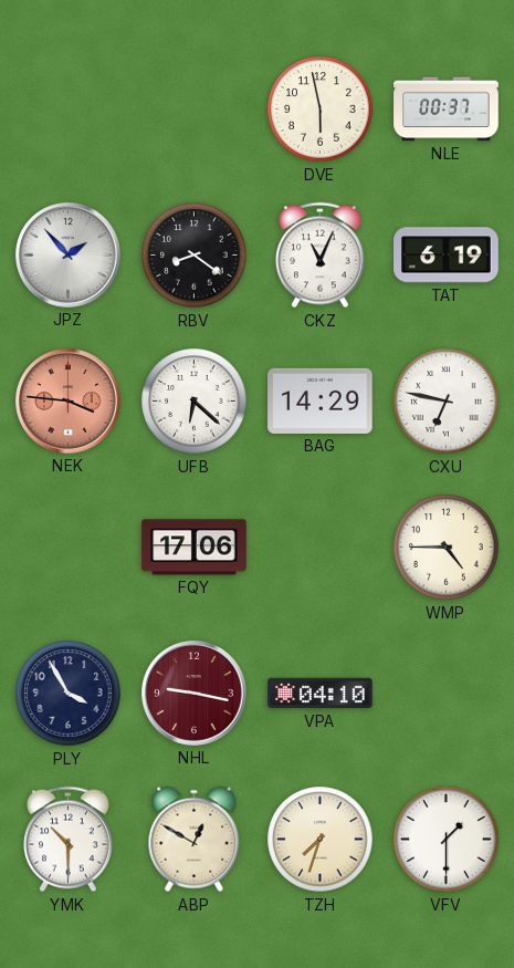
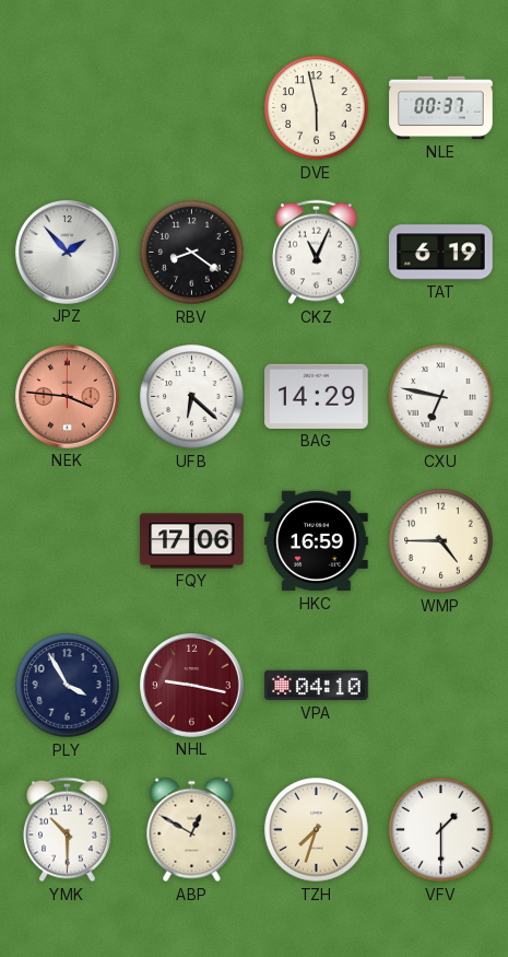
HKC: none -> 16:59
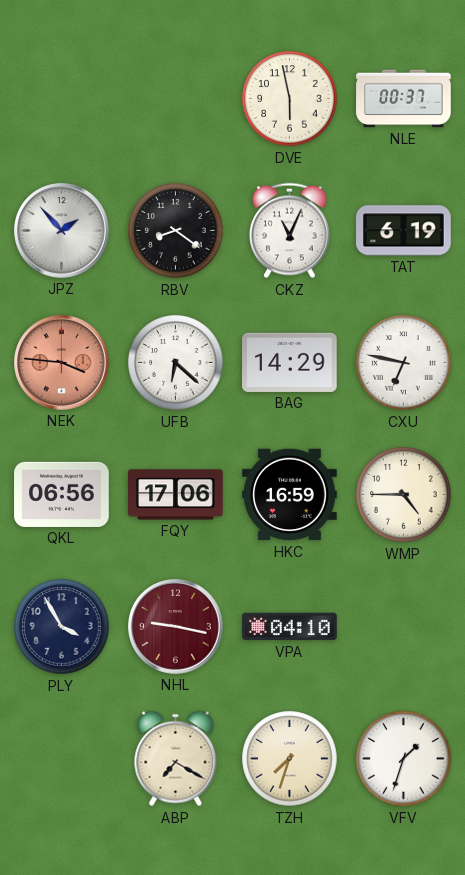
QKL: none -> 06:56
YMK: 10:30 -> none
ABP: 12:50 -> 7:20
VFV: 1:30 -> 1:33
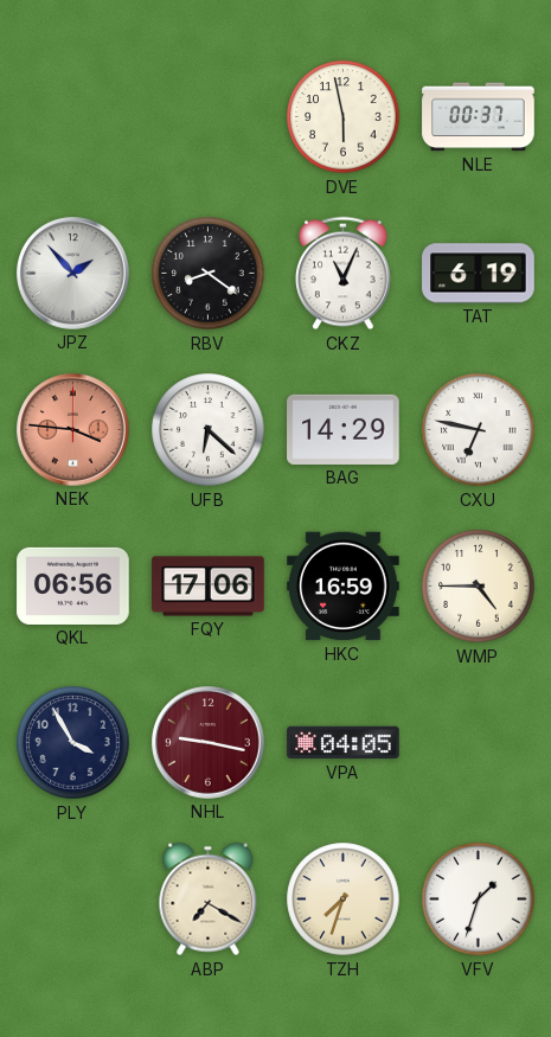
VPA: 04:10 -> 04:05
